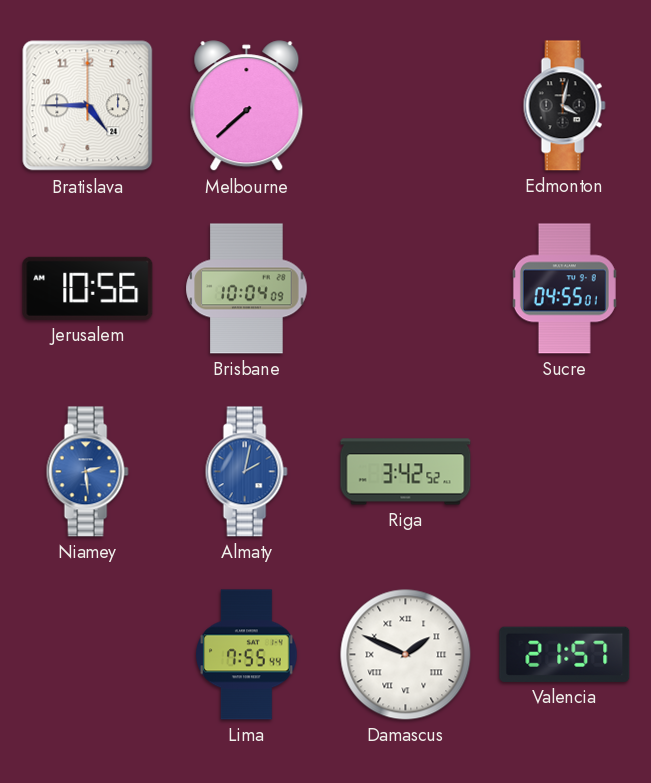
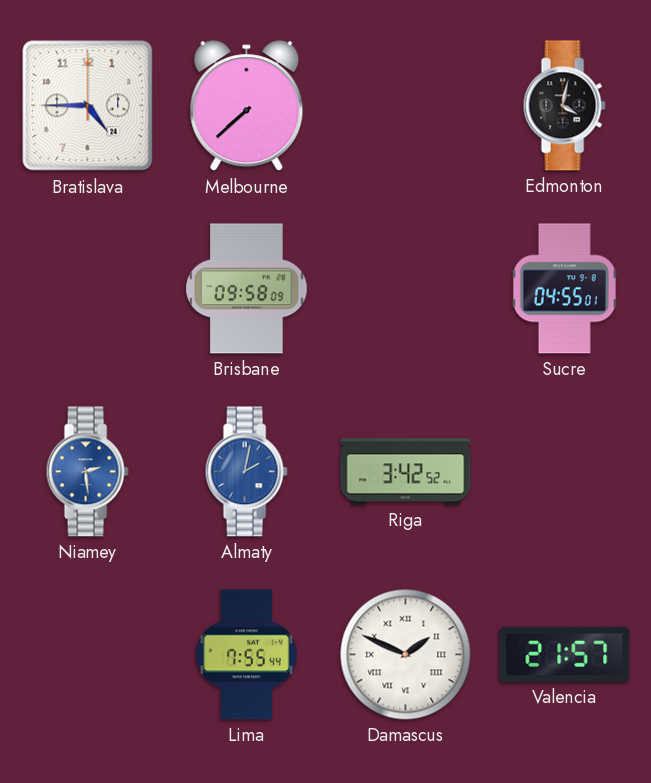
Jerusalem: 10:56 -> none
Brisbane: 10:04 -> 09:58
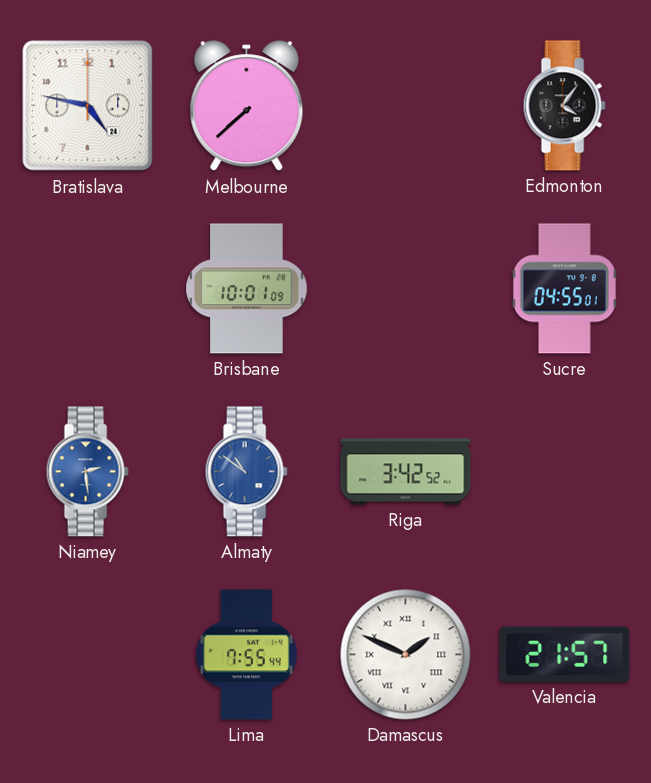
Bratislava: 4:45 -> 4:47
Edmonton: 4:02 -> 4:06
Brisbane: 09:58 -> 10:01
Almaty: 2:02 -> 10:51
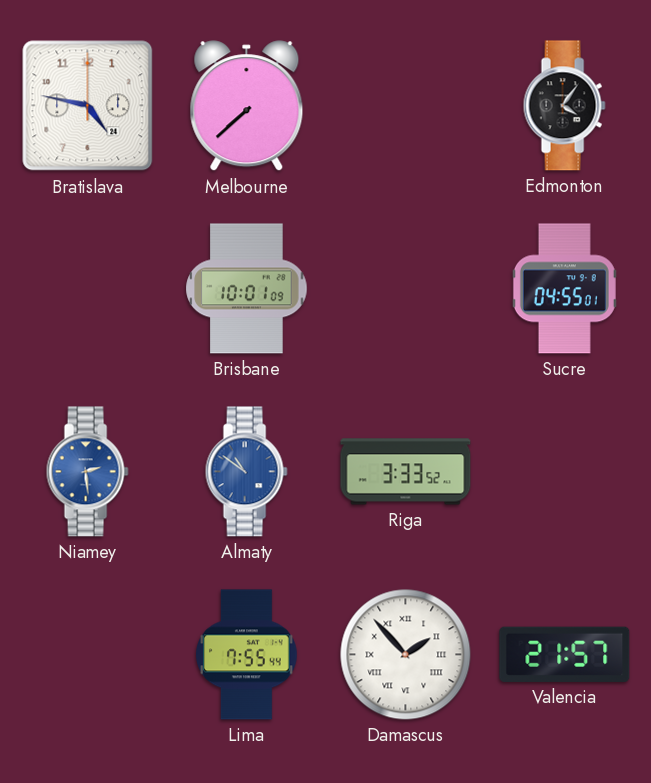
Riga: 3:42 -> 3:33
Damascus: 1:49 -> 1:53
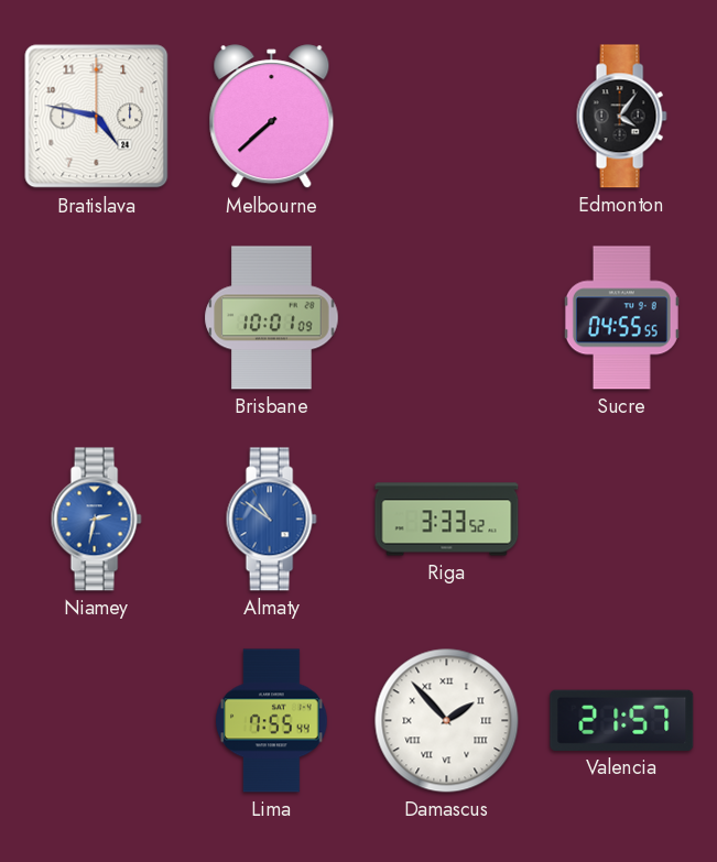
Sucre: 04:55:01 -> 04:55:55
Niamey: 2:29 -> 2:32
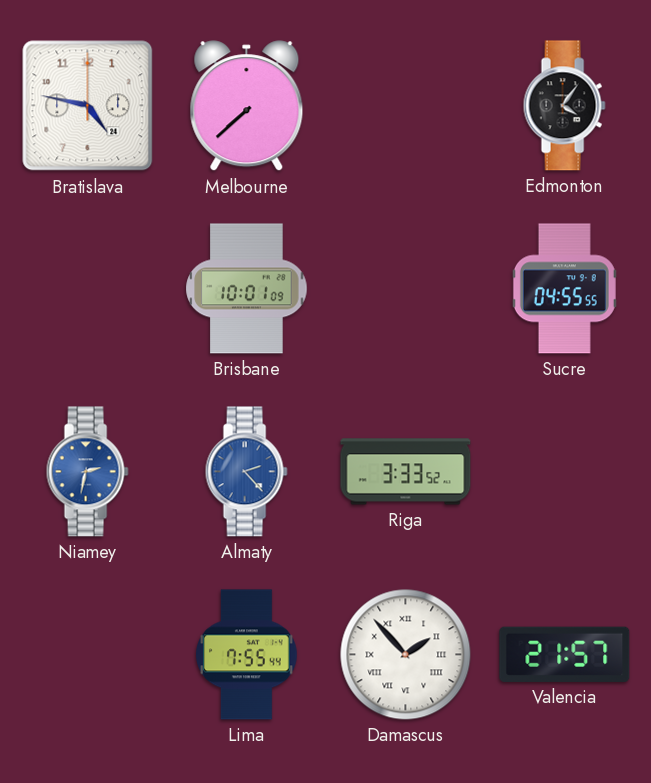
Almaty: 10:51 -> 2:23
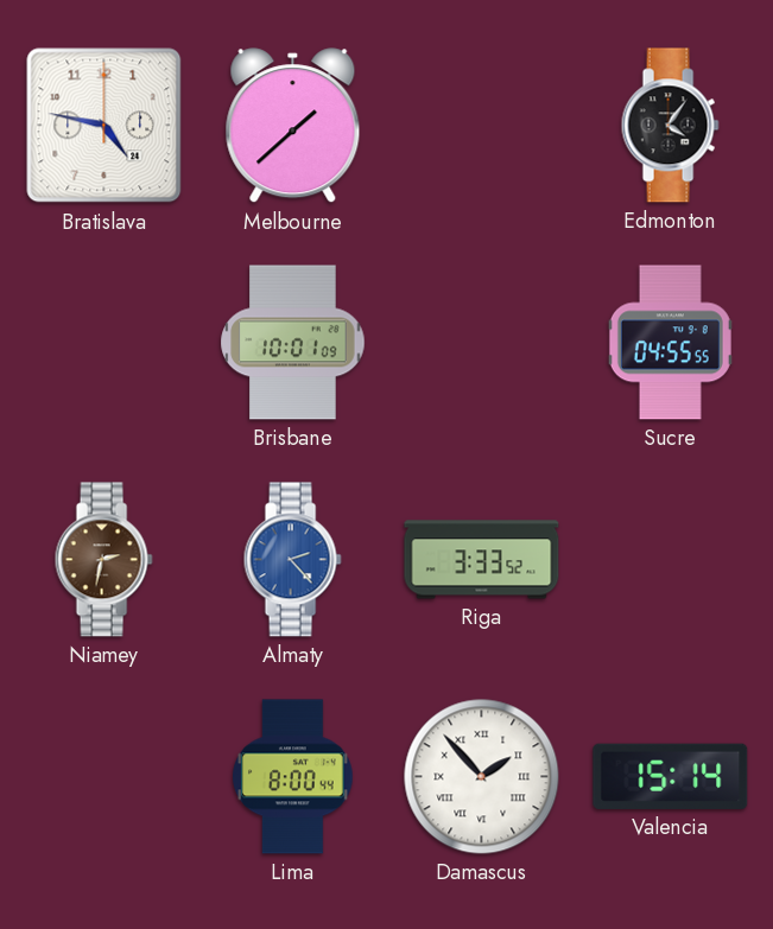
Melbourne: 7:38 -> 1:38
Niamey dial: blue -> brown
Lima: 7:55 -> 8:00
Valencia: 21:57 -> 15:14
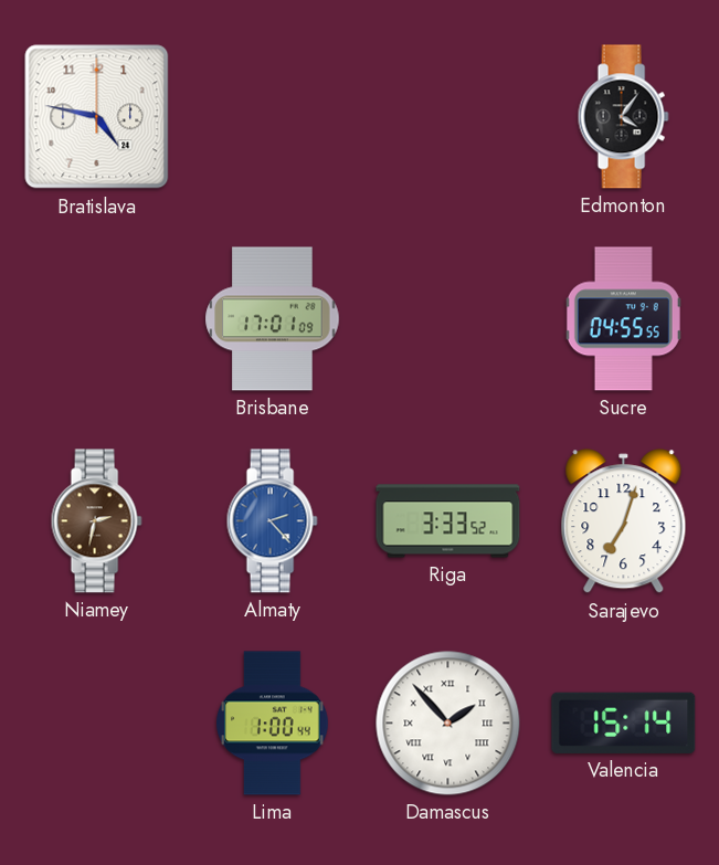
Melbourne: 1:38 -> none
Brisbane: 10:01 -> 17:01
Sarajevo: none -> 7:03
Lima: 8:00 -> 1:00
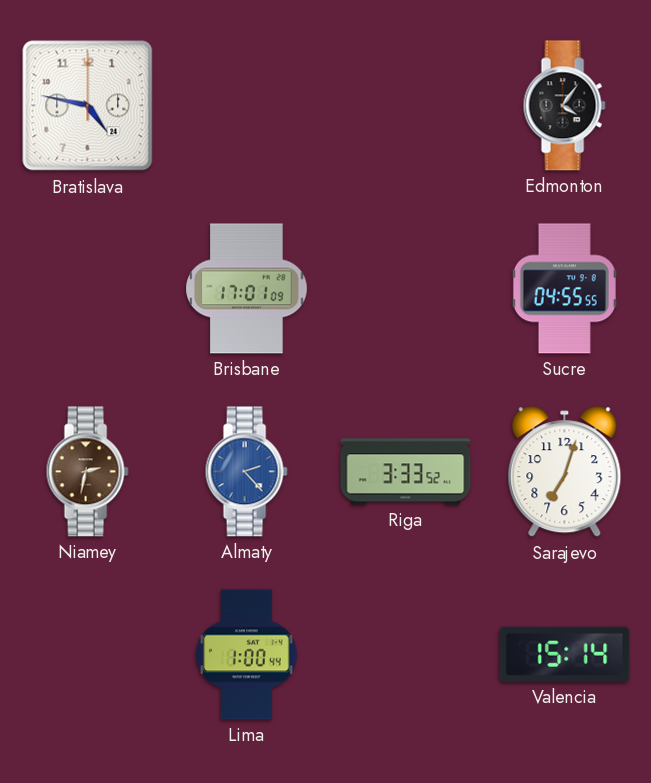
Damascus: 1:53 -> none
